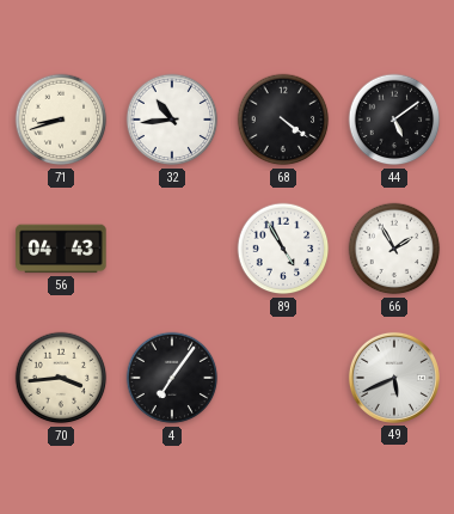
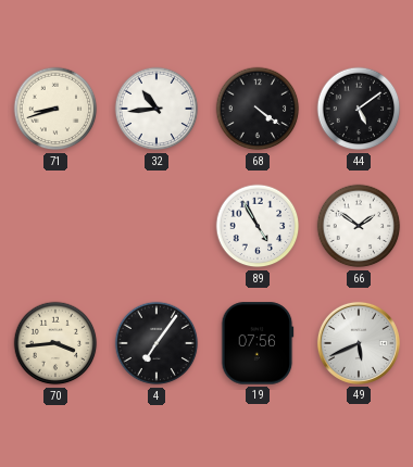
56: 04:43 -> none
66: 1:55 -> 1:51
19: none -> 07:56
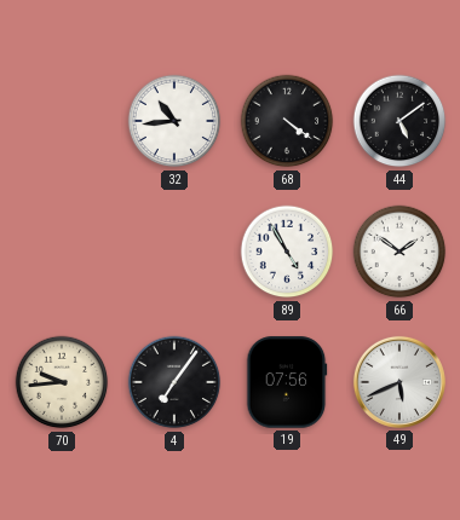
71: 8:42 -> none
70: 3:44 -> 9:44
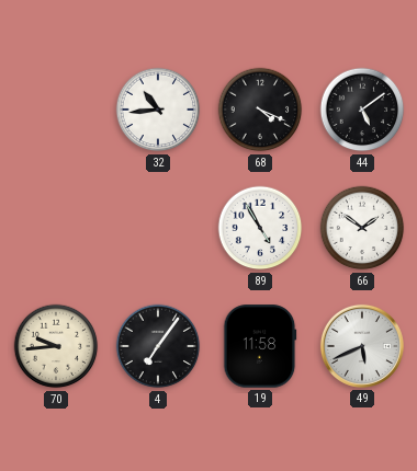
68: 4:21 -> 4:19
19: 07:56 -> 11:58
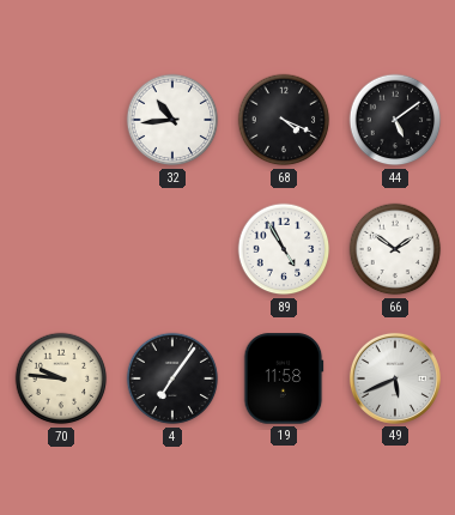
70: 9:44 -> 9:46
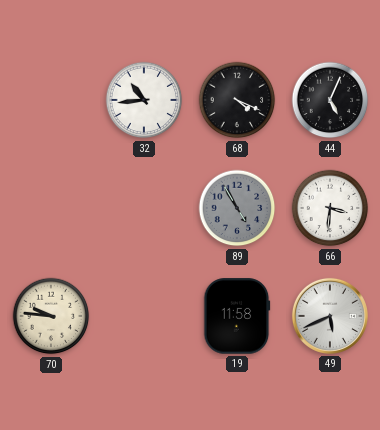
44: 5:09 -> 5:04
89 dial: white -> grey
66: 1:51 -> 3:31
4: 7:06 -> none
